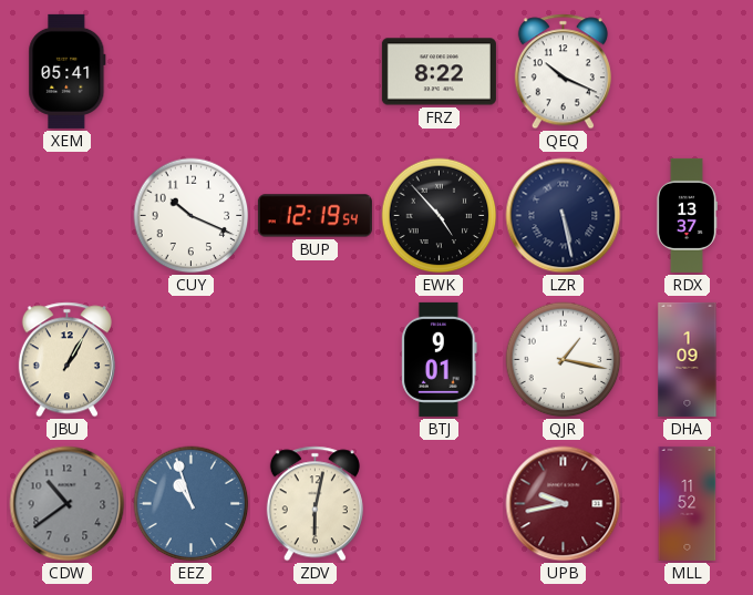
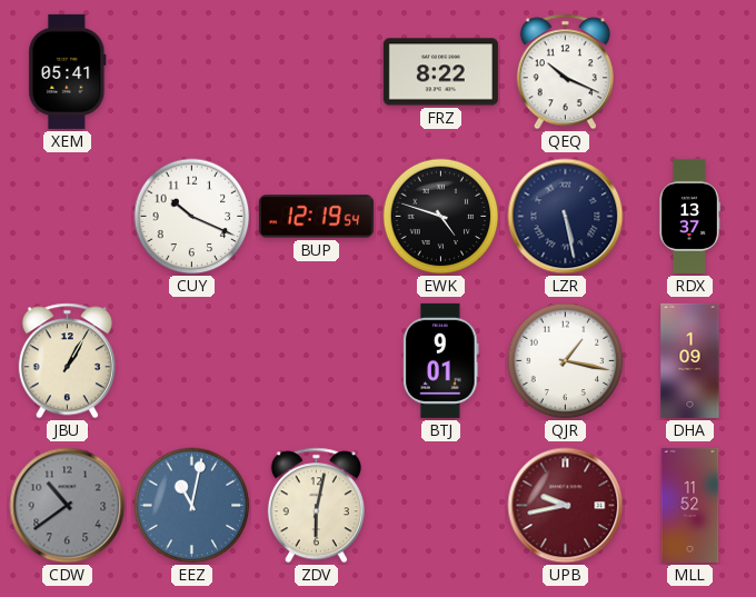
EWK: 4:53 -> 4:48
EEZ: 10:57 -> 11:02
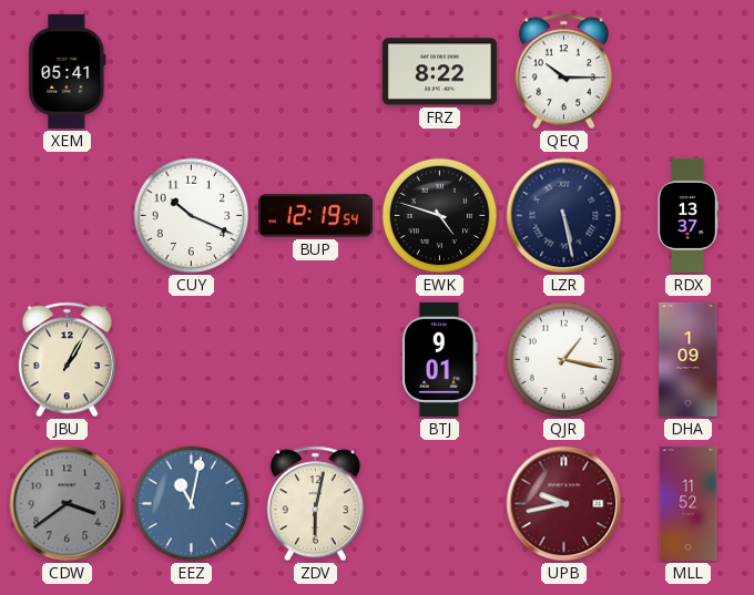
QEQ: 10:19 -> 10:15
CDW: 10:39 -> 3:39
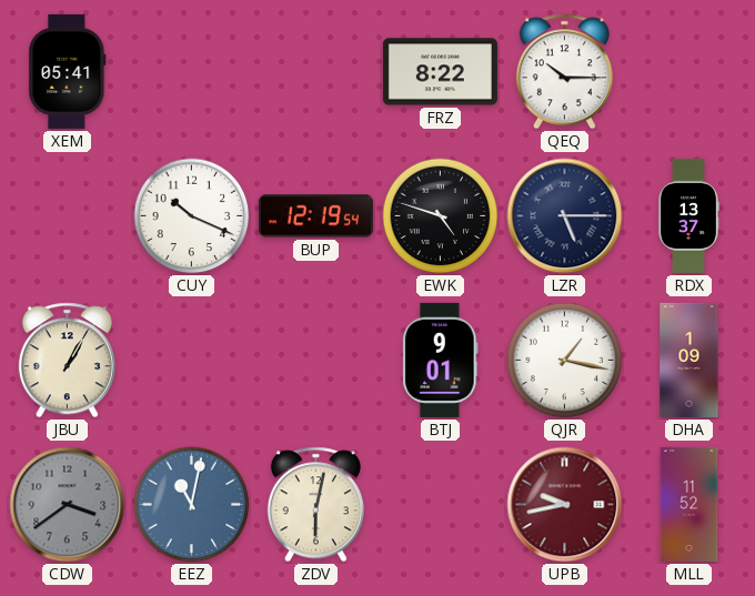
LZR: 5:28 -> 5:15
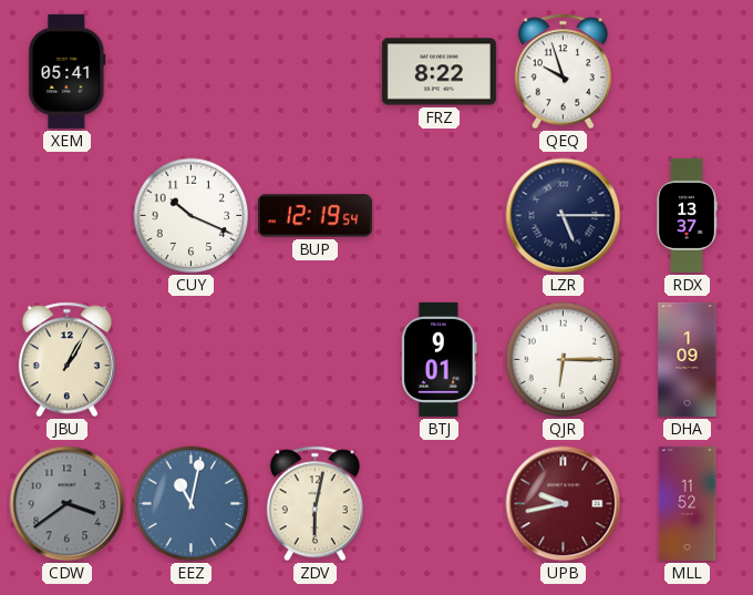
QEQ: 10:15 -> 9:57
EWK: 4:48 -> none
QJR: 1:17 -> 6:15
